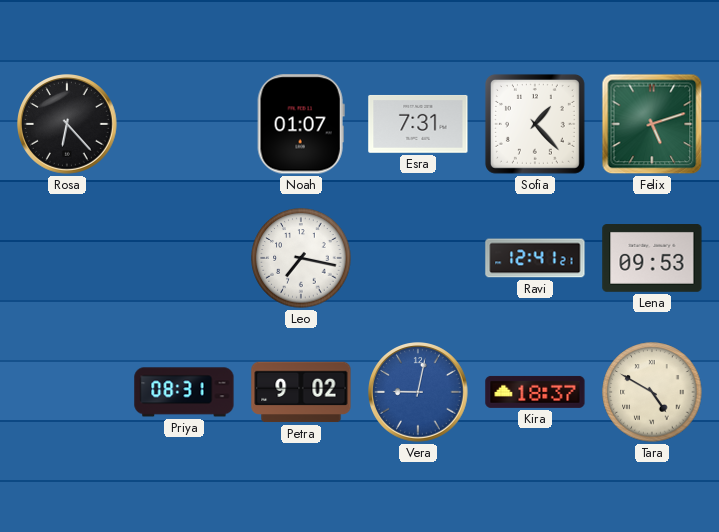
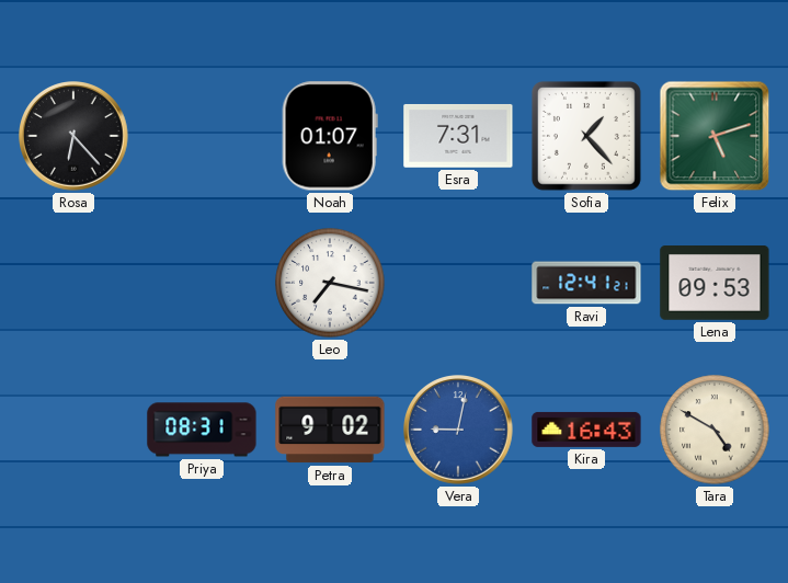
Kira: 18:37 -> 16:43
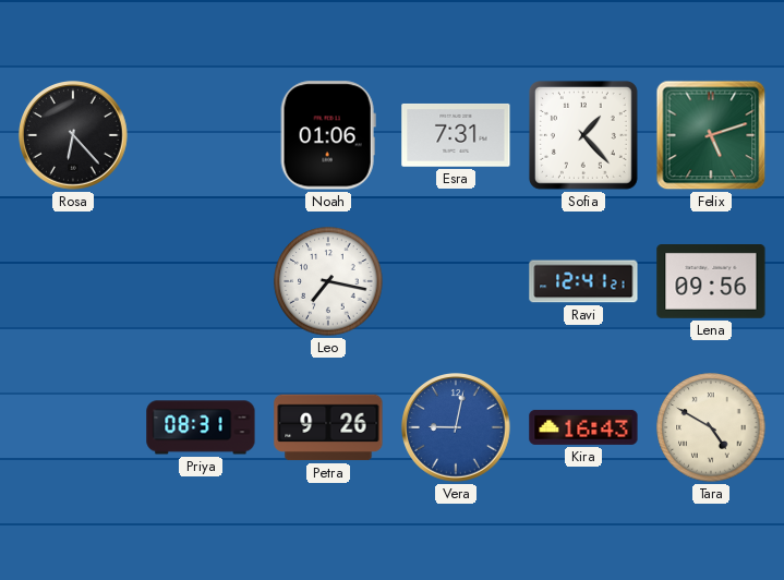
Noah: 01:07 -> 01:06
Lena: 09:53 -> 09:56
Petra: 9:02 -> 9:26
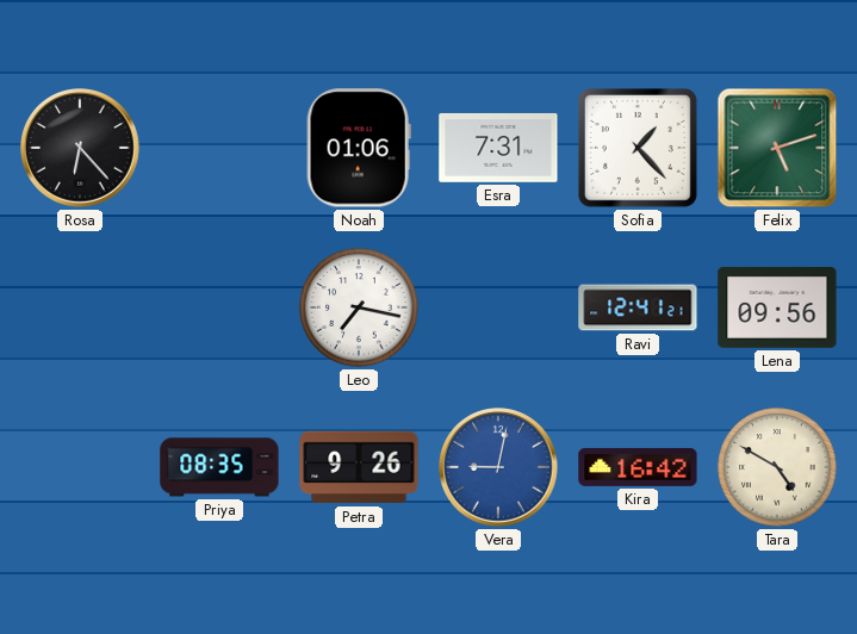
Priya: 08:31 -> 08:35
Kira: 16:43 -> 16:42
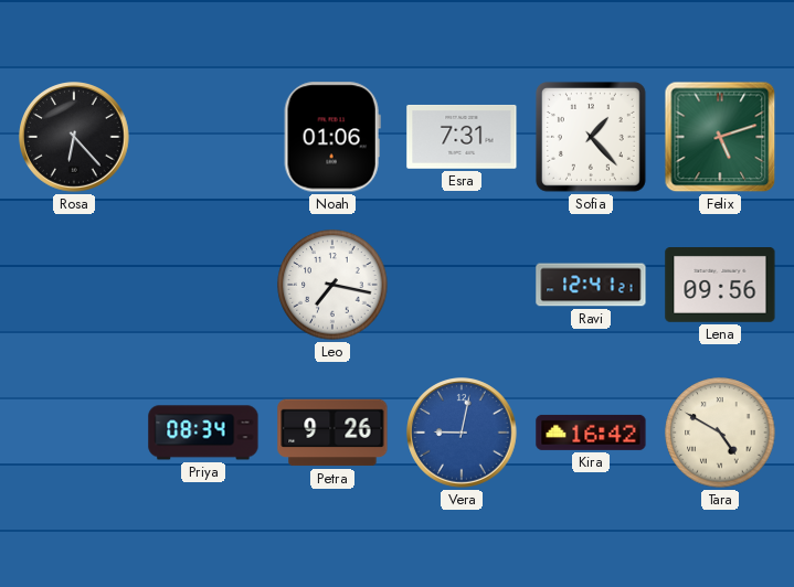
Priya: 08:35 -> 08:34
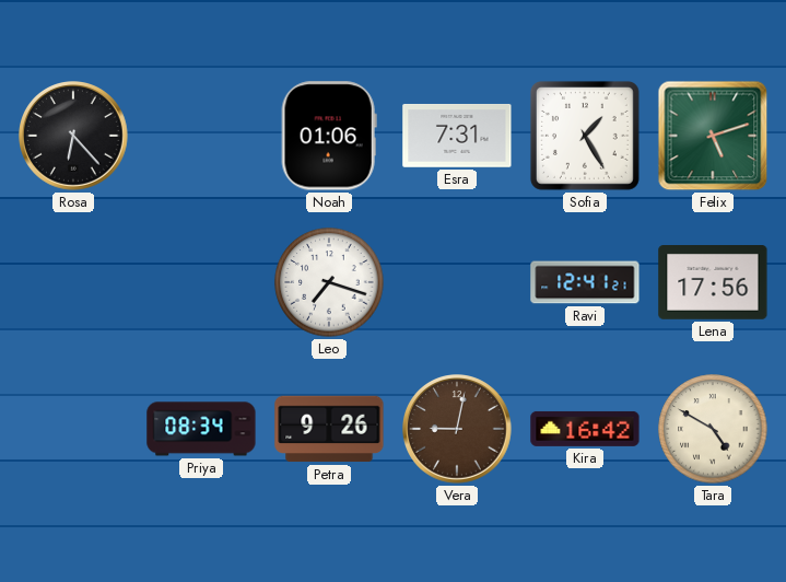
Sofia: 1:23 -> 1:25
Leo: 7:17 -> 7:18
Lena: 09:56 -> 17:56
Vera dial: blue -> brown
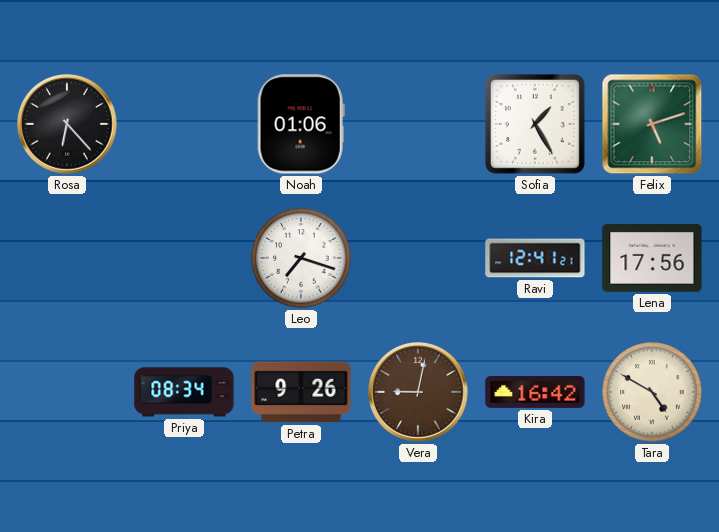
Esra: 7:31 -> none
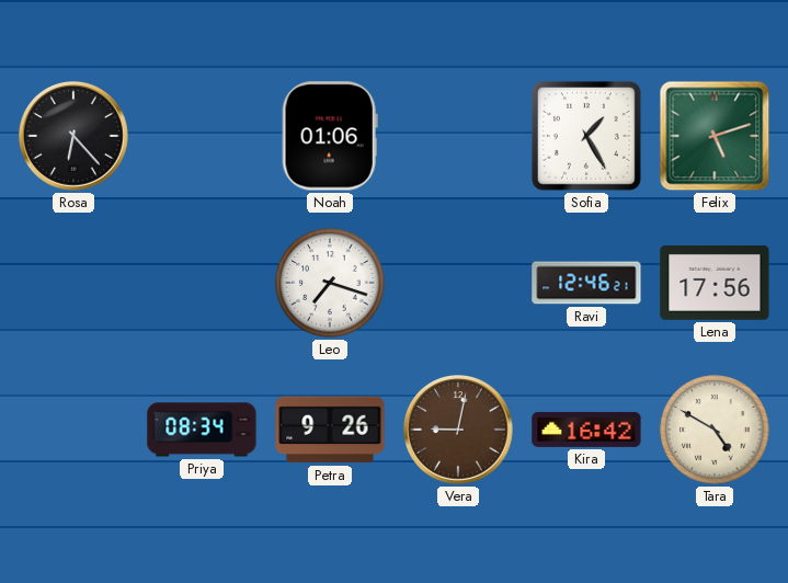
Ravi: 12:41 -> 12:46
